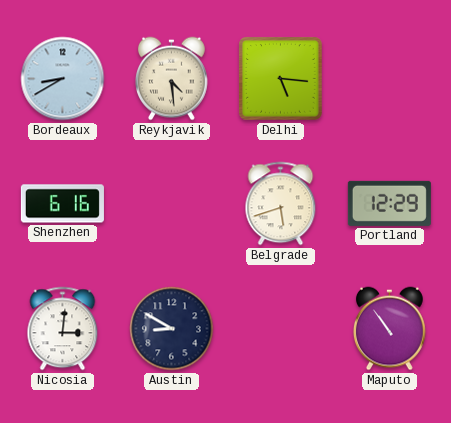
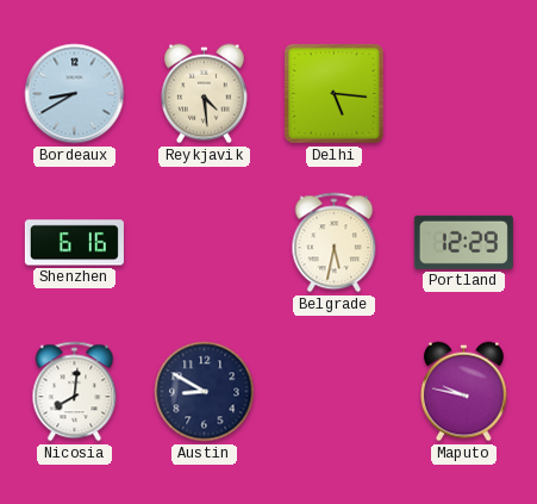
Belgrade: 5:42 -> 5:32
Nicosia: 3:01 -> 8:01
Maputo: 10:54 -> 9:47
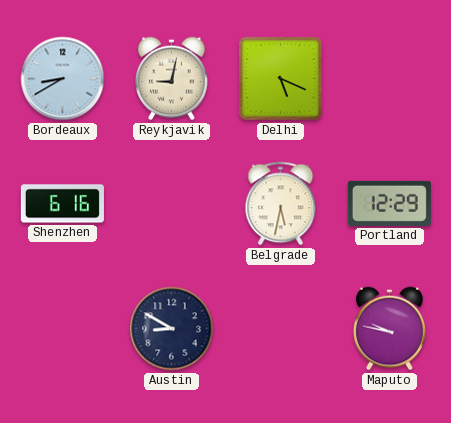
Reykjavik: 4:29 -> 9:02
Delhi: 5:16 -> 5:19
Nicosia: 8:01 -> none
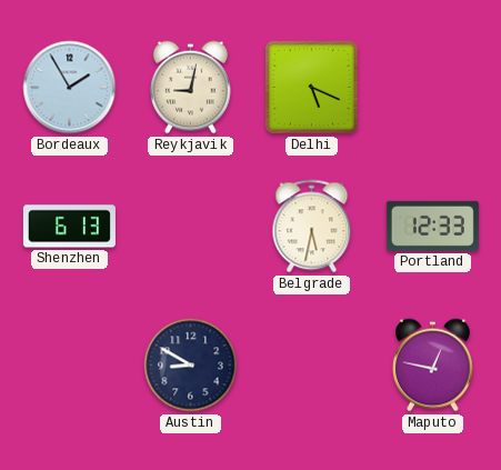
Bordeaux: 8:40 -> 1:55
Shenzhen: 6:16 -> 6:13
Portland: 12:29 -> 12:33
Maputo: 9:47 -> 12:47
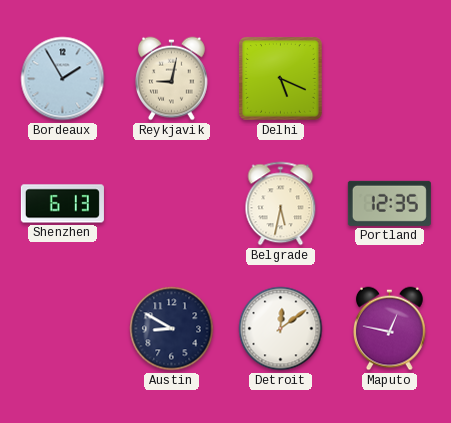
Portland: 12:33 -> 12:35
Detroit: none -> 12:09
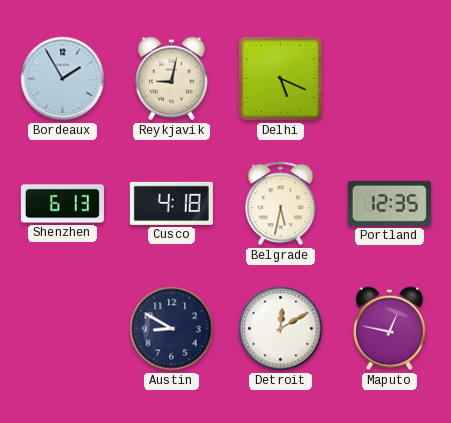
Cusco: none -> 4:18
Detroit: 12:09 -> 12:10
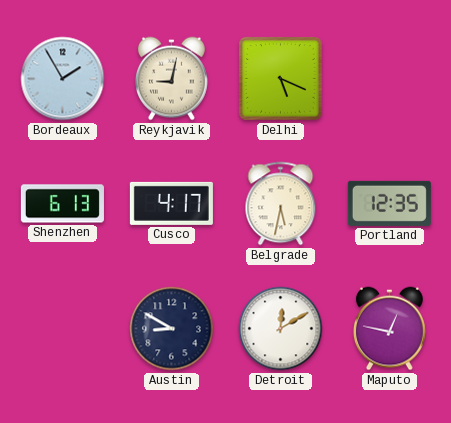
Cusco: 4:18 -> 4:17
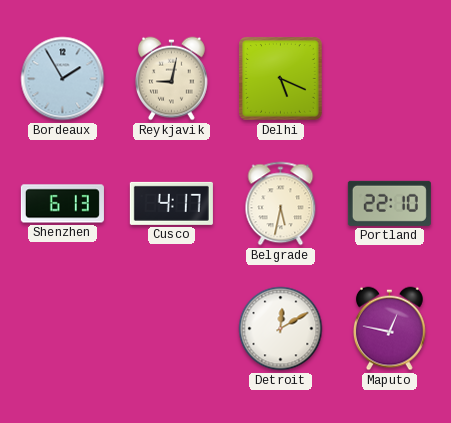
Portland: 12:35 -> 22:10
Austin: 8:50 -> none
